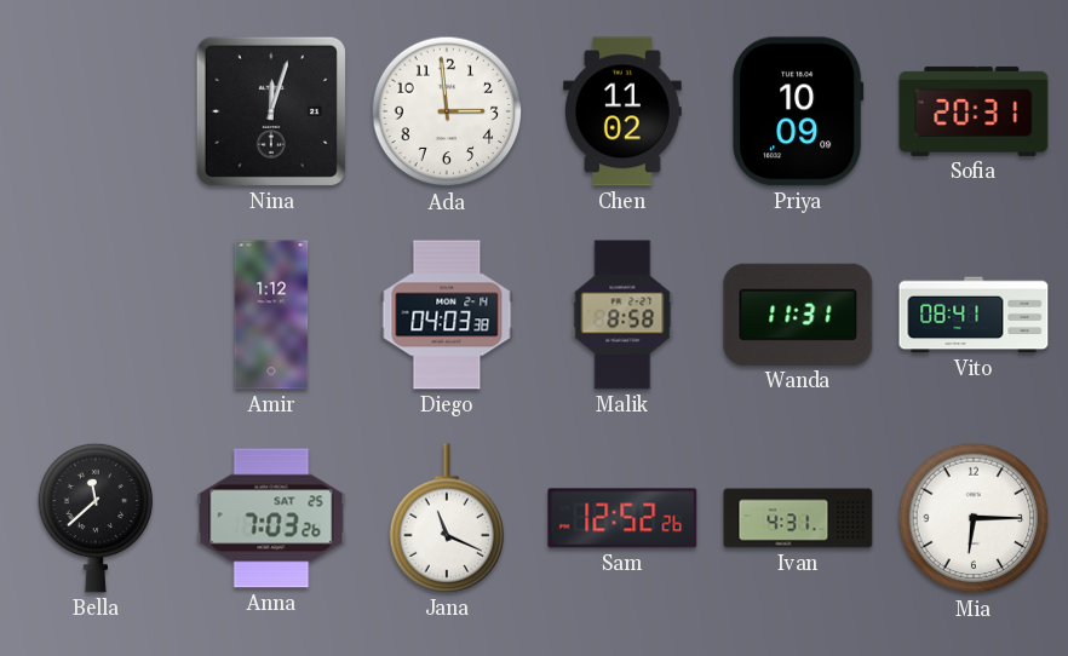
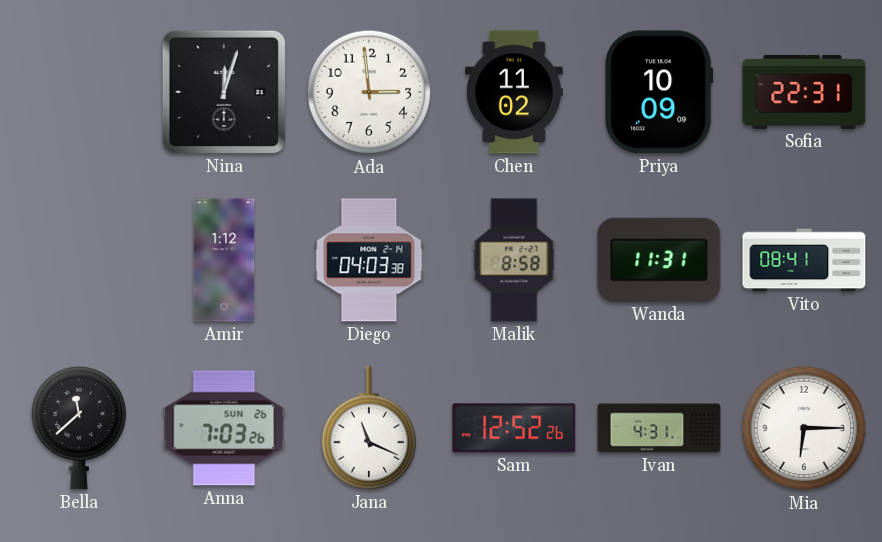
Sofia: 20:31 -> 22:31
Anna date: SAT 25 -> SUN 26
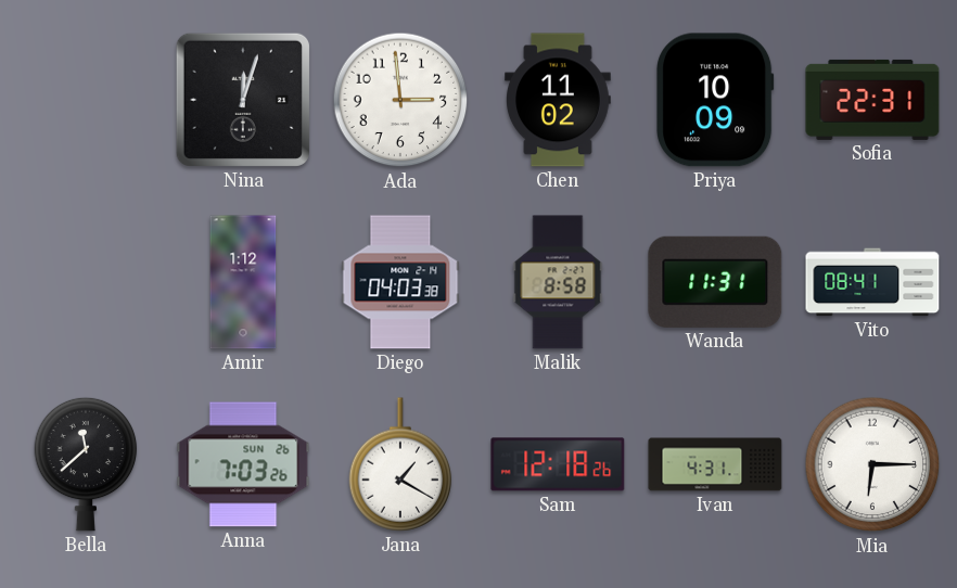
Jana: 11:19 -> 1:20
Sam: 12:52 -> 12:18
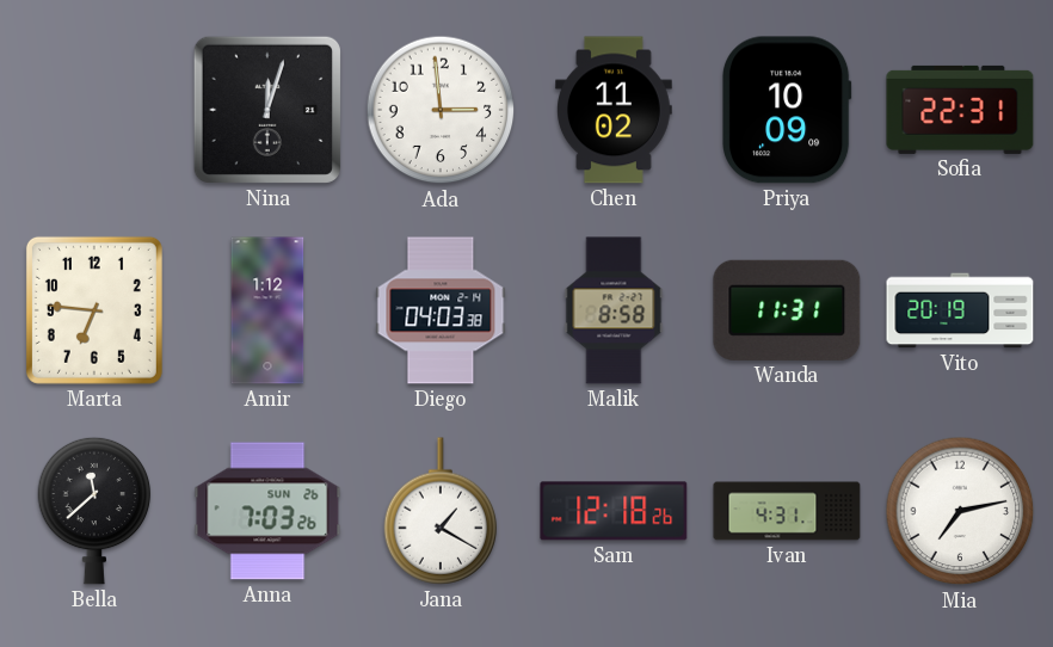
Marta: none -> 6:46
Vito: 08:41 -> 20:19
Mia: 6:15 -> 7:13
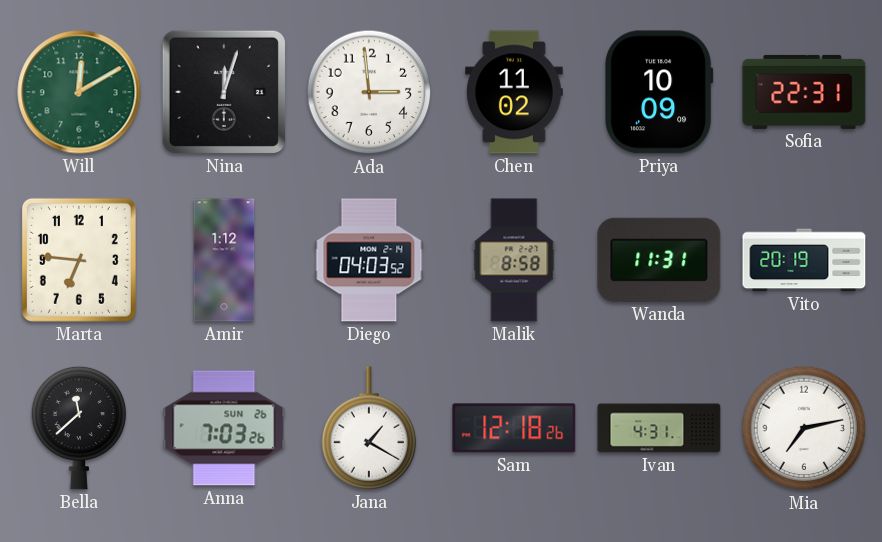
Will: none -> 12:10
Diego: 04:03:38 -> 04:03:52
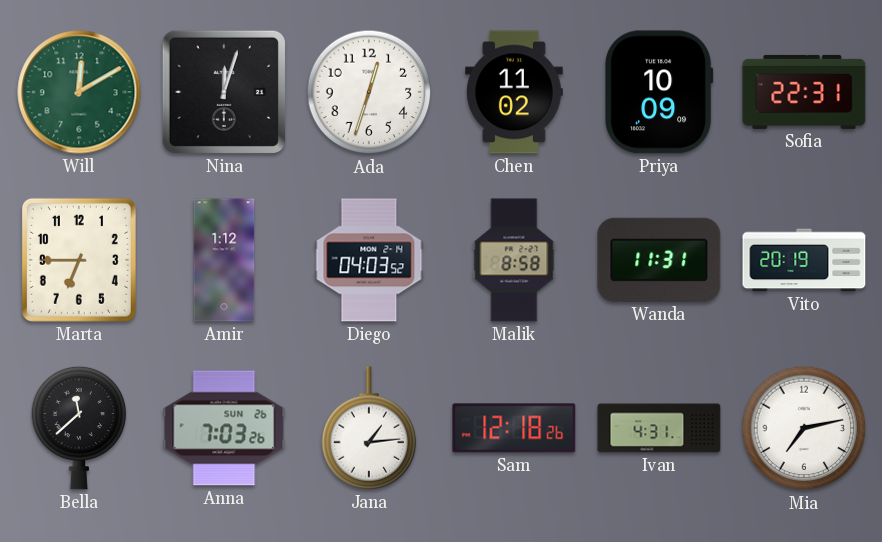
Ada: 2:59 -> 12:33
Marta: 6:46 -> 6:45
Jana: 1:20 -> 1:14
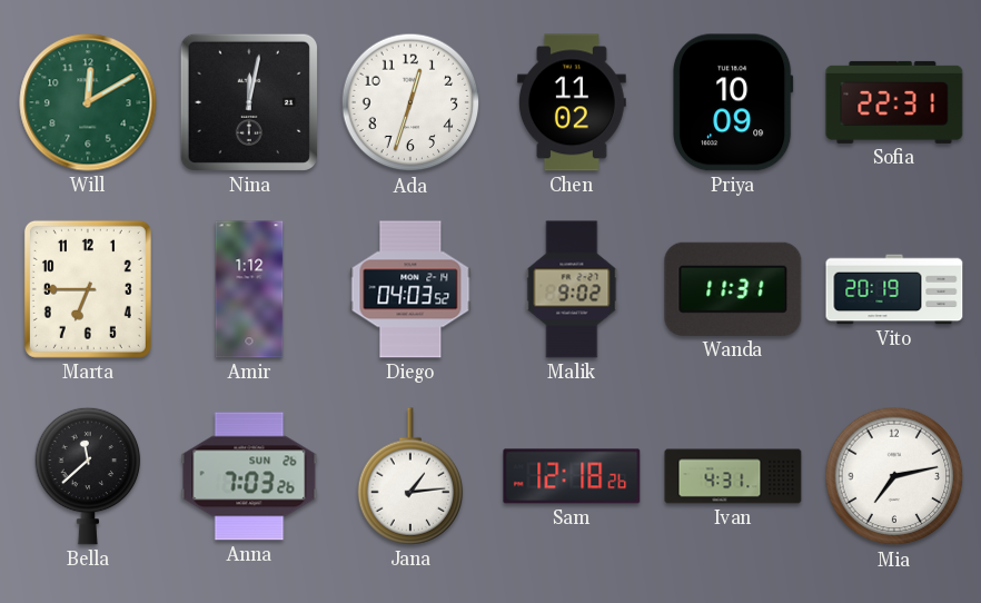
Nina: 12:03 -> 12:02
Malik: 8:58 -> 9:02
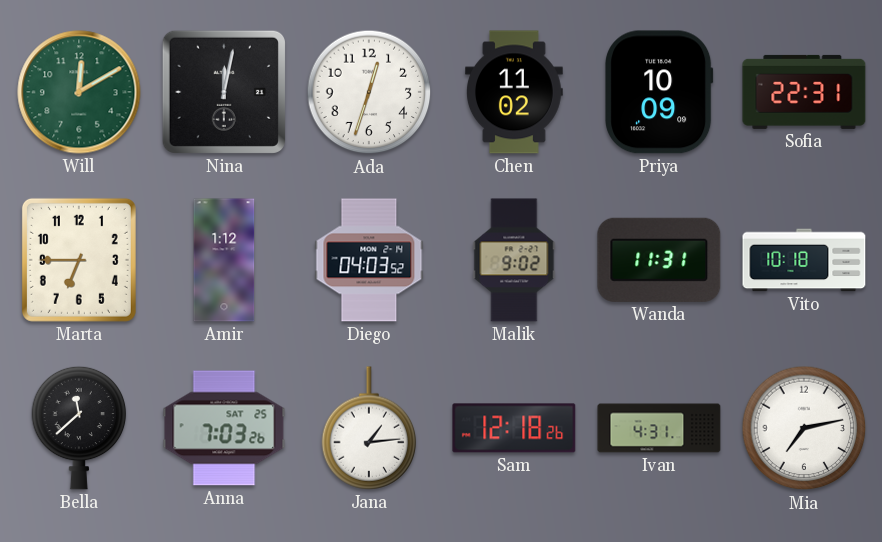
Vito: 20:19 -> 10:18
Anna date: SUN 26 -> SAT 25
